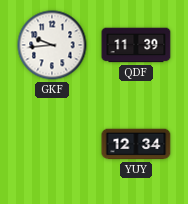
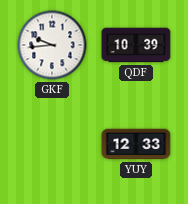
QDF: 11:39 -> 10:39
YUY: 12:34 -> 12:33
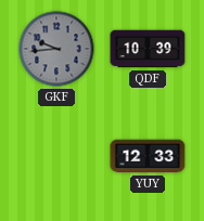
GKF dial: white -> grey
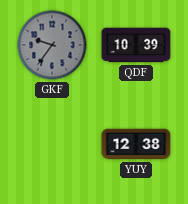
GKF: 9:44 -> 9:36
YUY: 12:33 -> 12:38
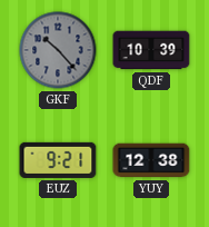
GKF: 9:36 -> 10:23
EUZ: none -> 9:21
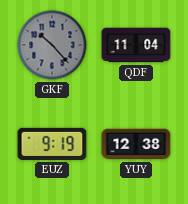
QDF: 10:39 -> 11:04
EUZ: 9:21 -> 9:19
